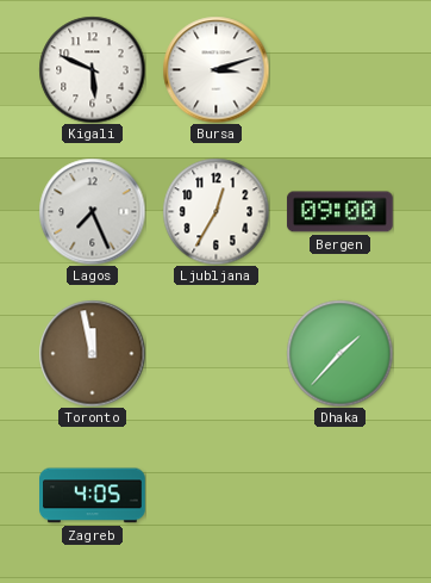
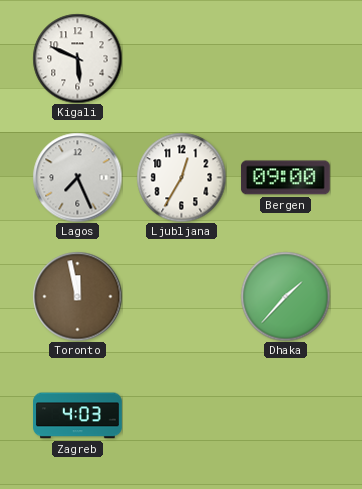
Bursa: 3:12 -> none
Zagreb: 4:05 -> 4:03
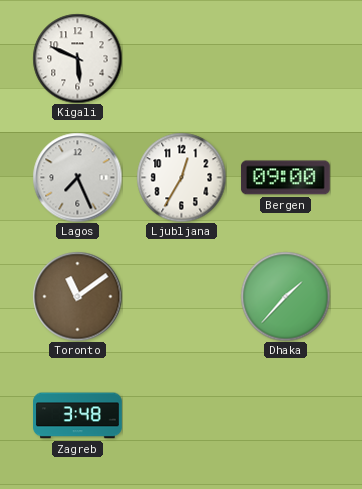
Toronto: 11:58 -> 11:09
Zagreb: 4:03 -> 3:48
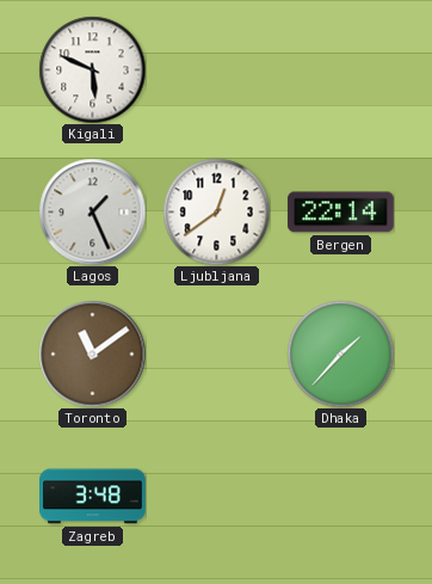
Lagos: 7:26 -> 1:26
Ljubljana: 12:35 -> 12:39
Bergen: 09:00 -> 22:14
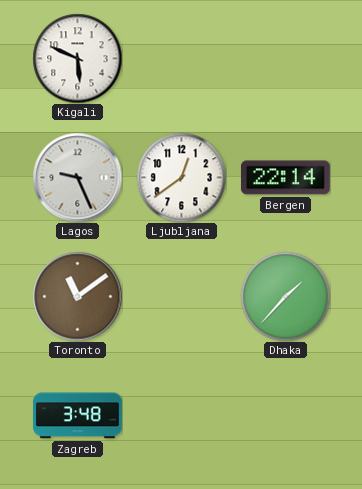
Lagos: 1:26 -> 9:26
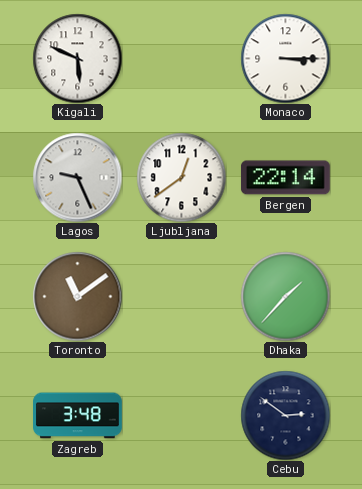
Monaco: none -> 3:15
Cebu: none -> 2:51
